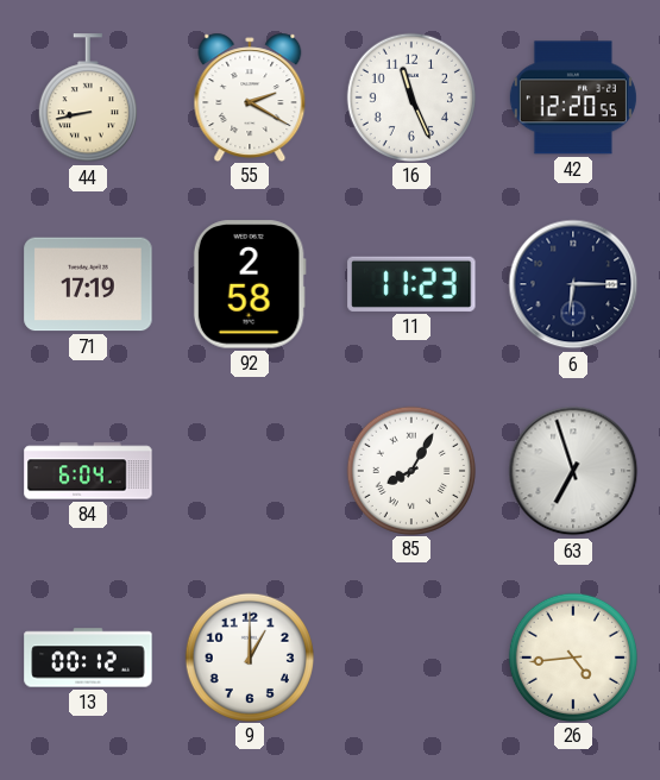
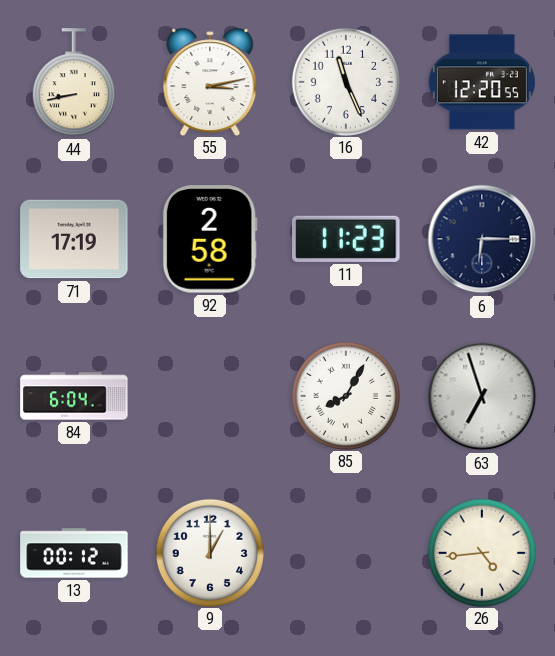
55: 2:20 -> 3:13
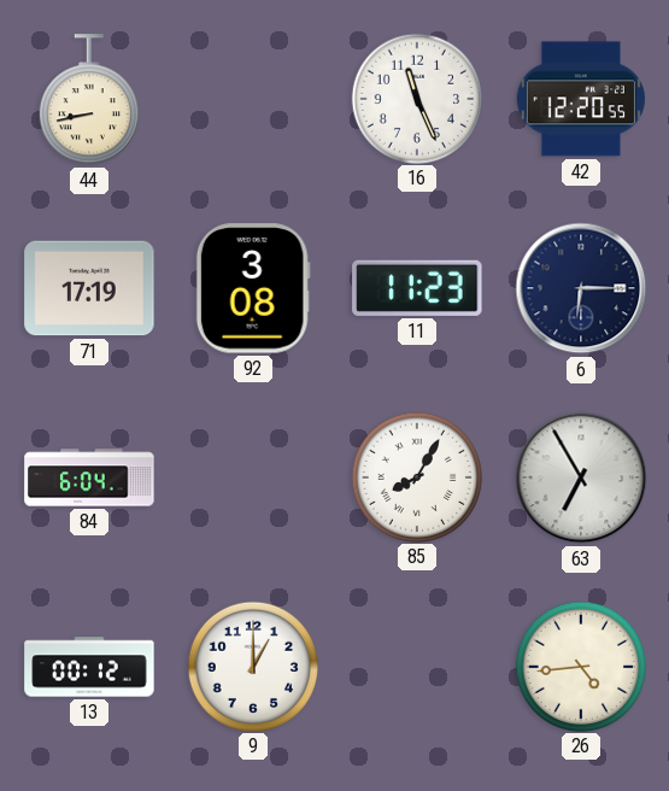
55: 3:13 -> none
92: 2:58 -> 3:08
63: 6:57 -> 6:55
